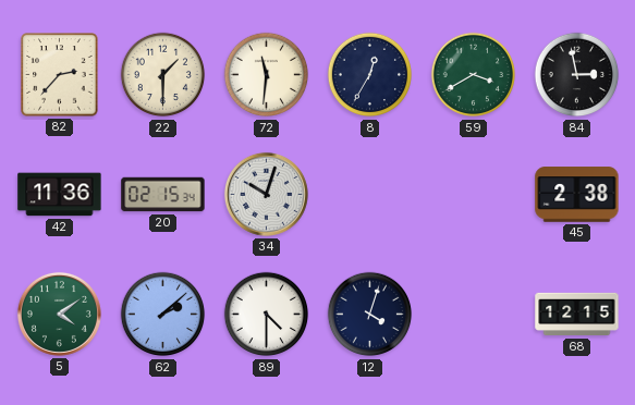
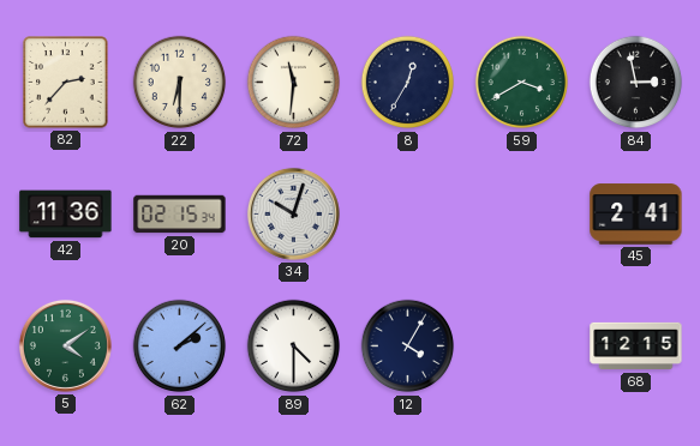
22: 1:30 -> 6:30
45: 2:38 -> 2:41
12: 4:03 -> 4:05
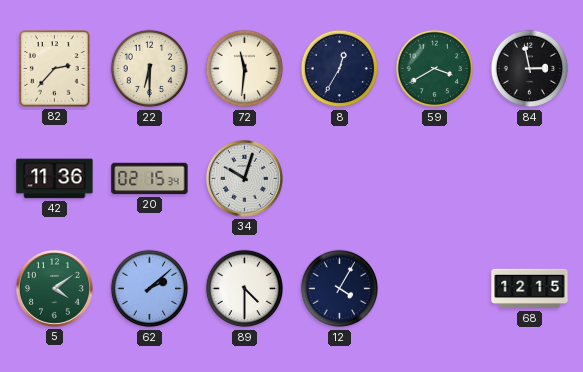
45: 2:41 -> none
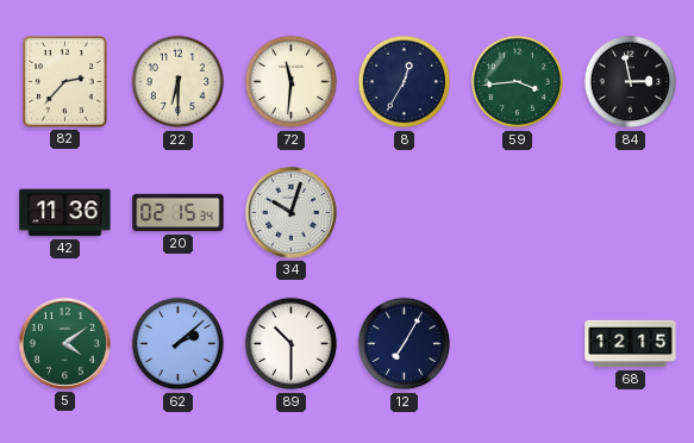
59: 3:40 -> 3:44
89: 4:30 -> 10:30
12: 4:05 -> 7:05
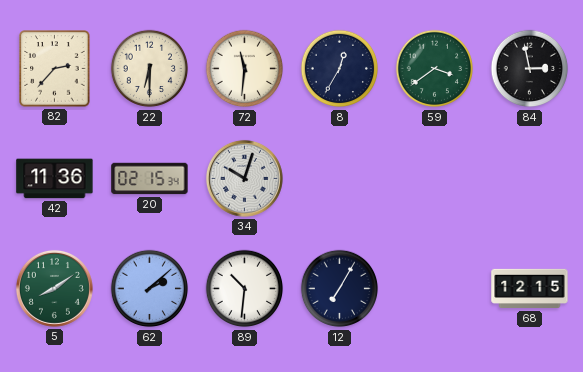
59: 3:44 -> 3:39
5: 4:09 -> 8:09
89: 10:30 -> 10:31
